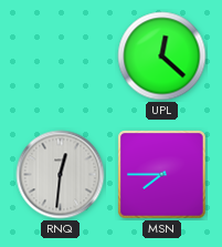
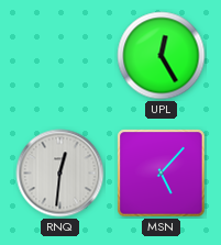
UPL: 12:22 -> 12:25
MSN: 7:45 -> 5:07
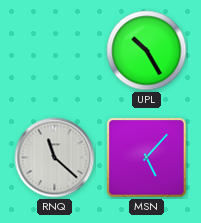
UPL: 12:25 -> 10:25
RNQ: 12:31 -> 11:22
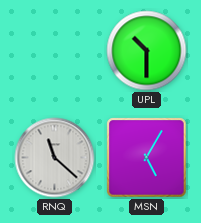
UPL: 10:25 -> 10:30
MSN: 5:07 -> 5:05
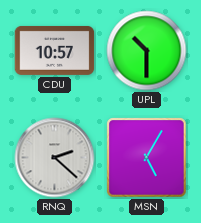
CDU: none -> 10:57
RNQ: 11:22 -> 2:22
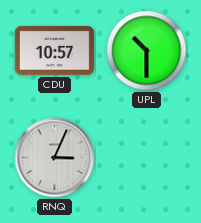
RNQ: 2:22 -> 3:04
MSN: 5:05 -> none
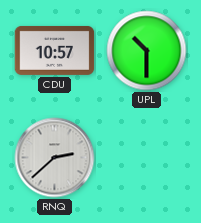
RNQ: 3:04 -> 2:38
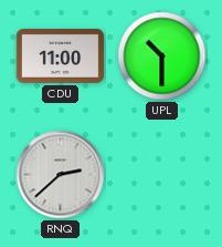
CDU: 10:57 -> 11:00
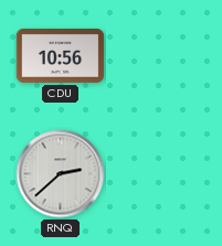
CDU: 11:00 -> 10:56
UPL: 10:30 -> none
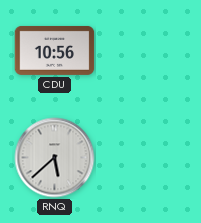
RNQ: 2:38 -> 5:38
